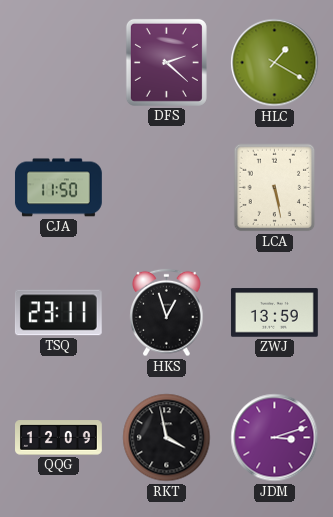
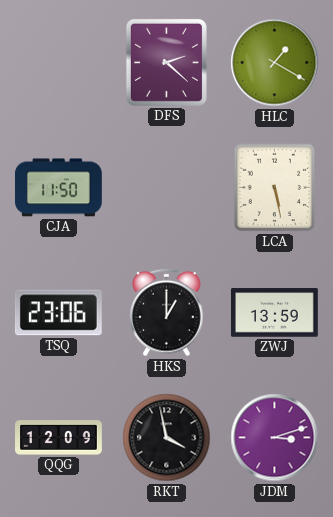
TSQ: 23:11 -> 23:06
HKS: 12:57 -> 1:00
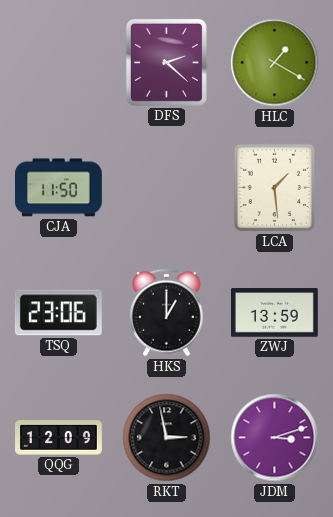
LCA: 5:28 -> 1:29
RKT: 3:58 -> 2:58
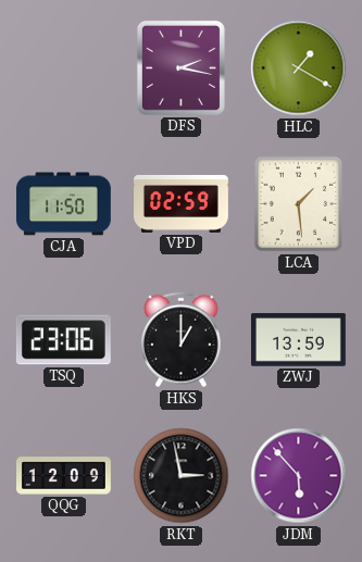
DFS: 2:22 -> 2:17
VPD: none -> 02:59
JDM: 3:12 -> 5:53
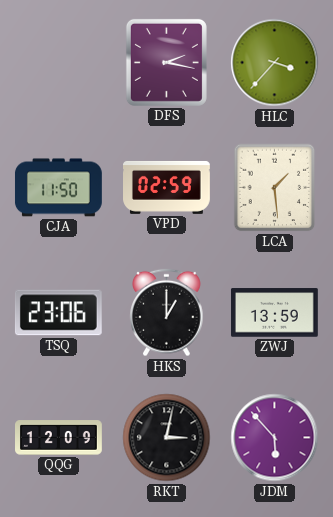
HLC: 1:20 -> 3:37
RKT: 2:58 -> 3:02
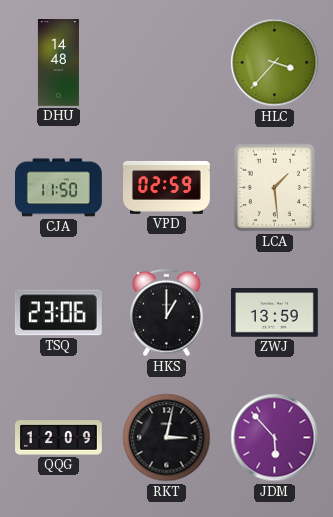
DHU: none -> 14:48
DFS: 2:17 -> none
